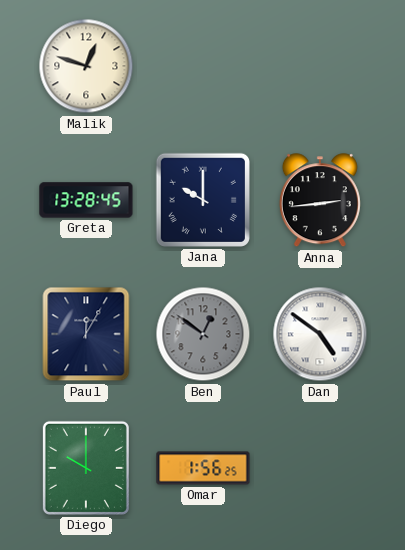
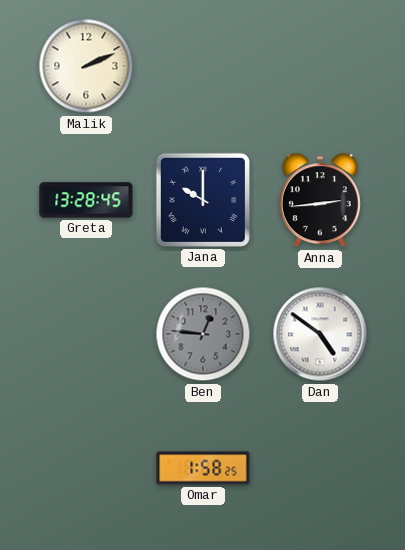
Malik: 12:48 -> 2:11
Paul: 12:05 -> none
Ben: 12:51 -> 12:46
Diego: 10:00 -> none
Omar: 1:56 -> 1:58
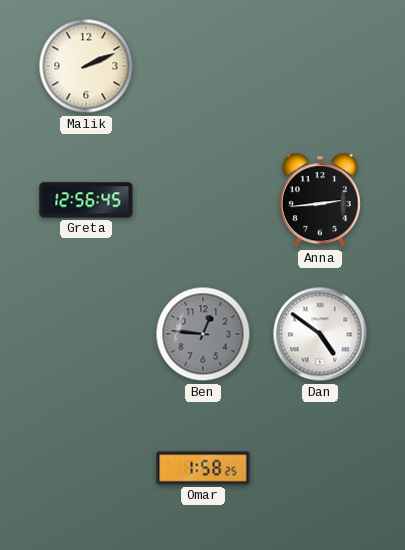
Greta: 13:28 -> 12:56
Jana: 10:00 -> none
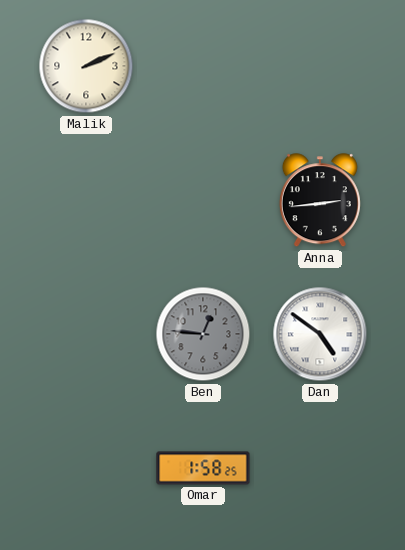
Greta: 12:56 -> none
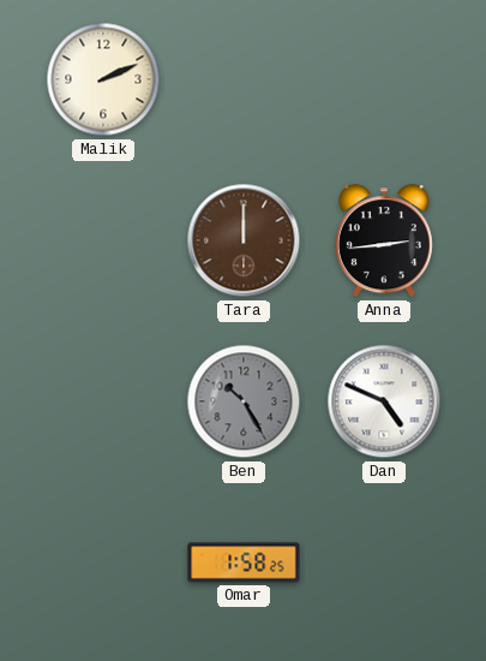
Tara: none -> 12:00
Ben: 12:46 -> 10:25
Dan: 4:51 -> 4:49
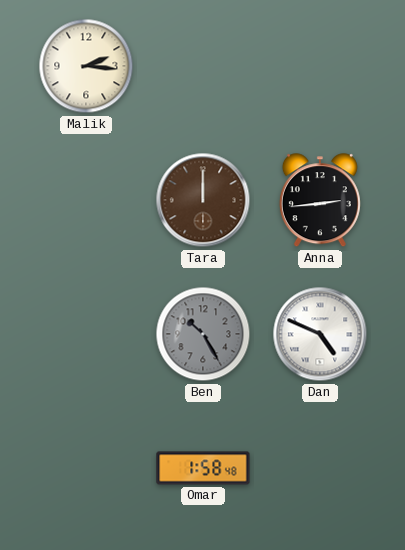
Malik: 2:11 -> 2:16
Omar: 1:58:25 -> 1:58:48
